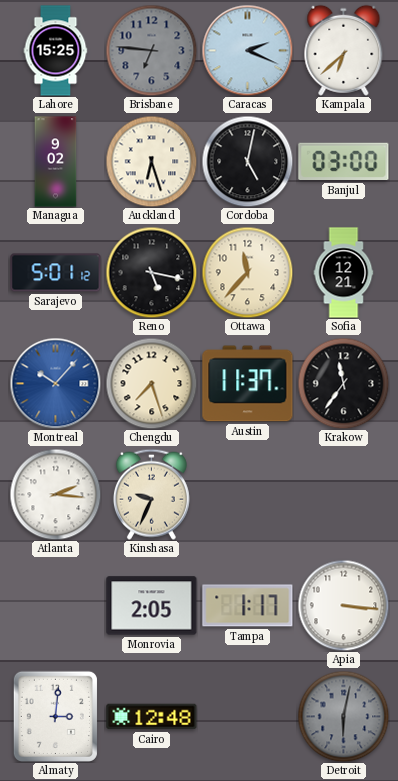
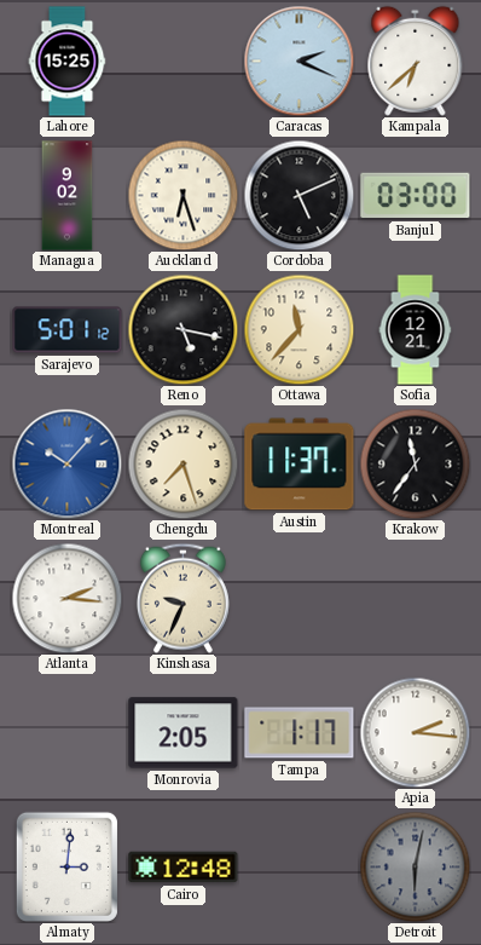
Brisbane: 6:46 -> none
Cordoba: 5:02 -> 5:11
Apia: 3:16 -> 2:16
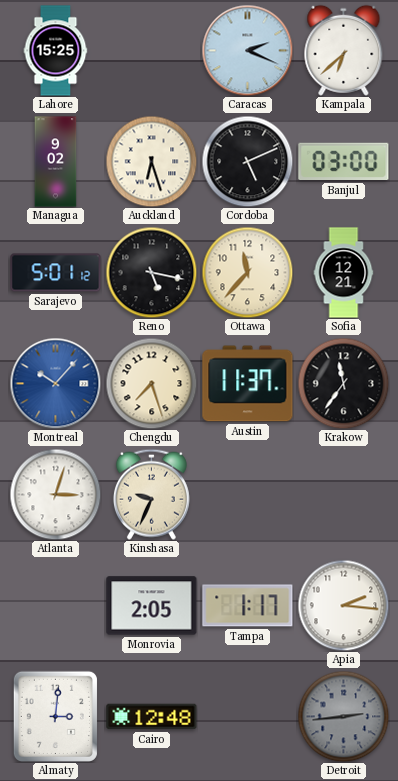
Atlanta: 2:16 -> 3:03
Detroit: 6:02 -> 2:44
